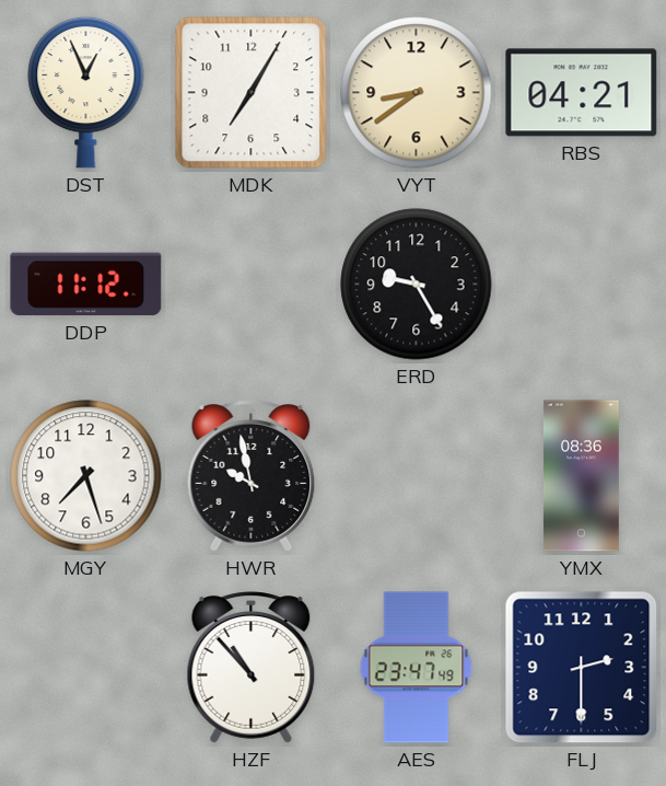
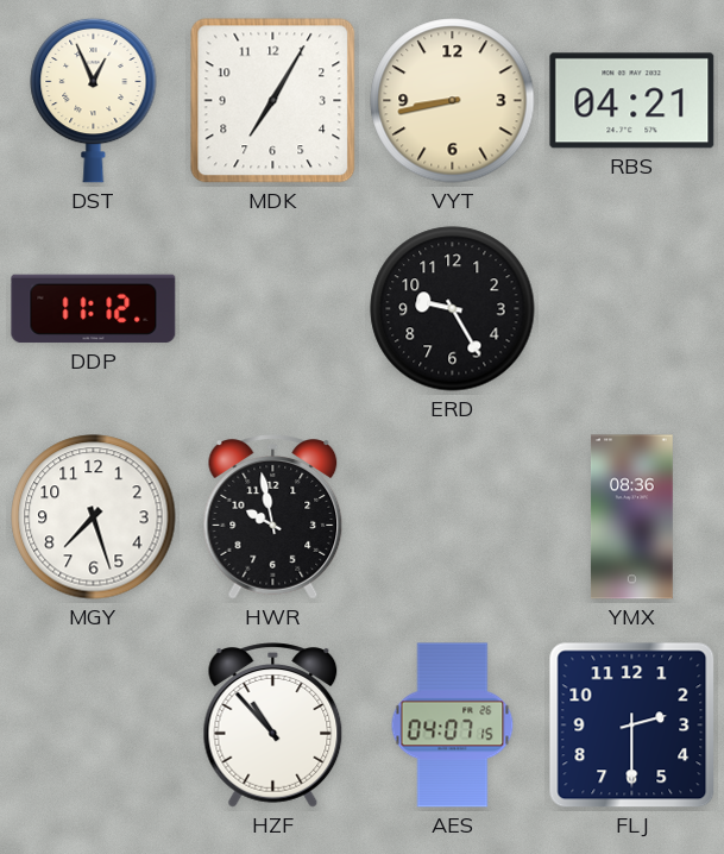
VYT: 8:39 -> 8:43
AES: 23:47 -> 04:07
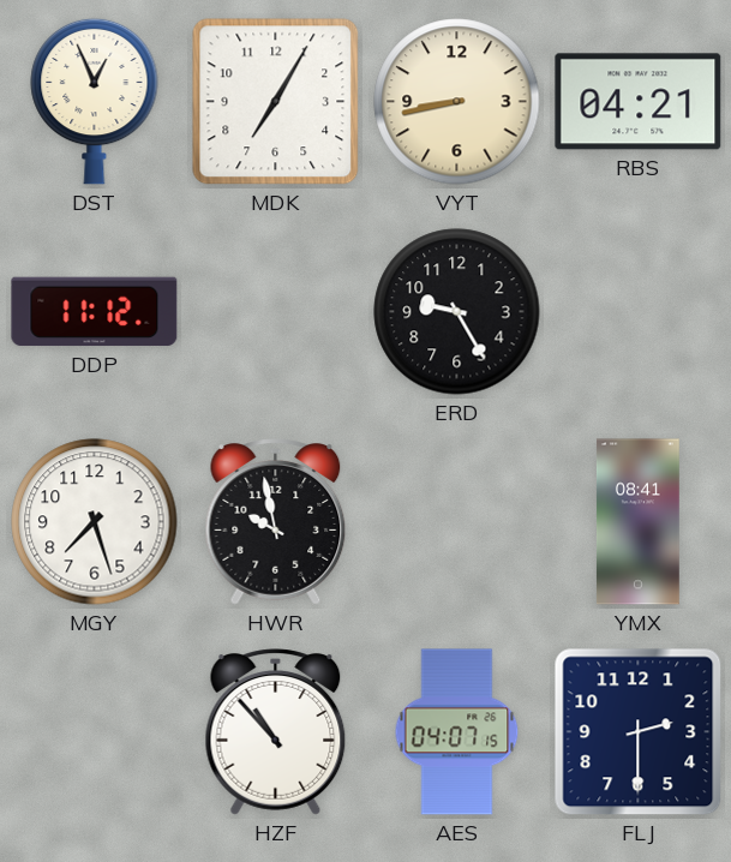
YMX: 08:36 -> 08:41
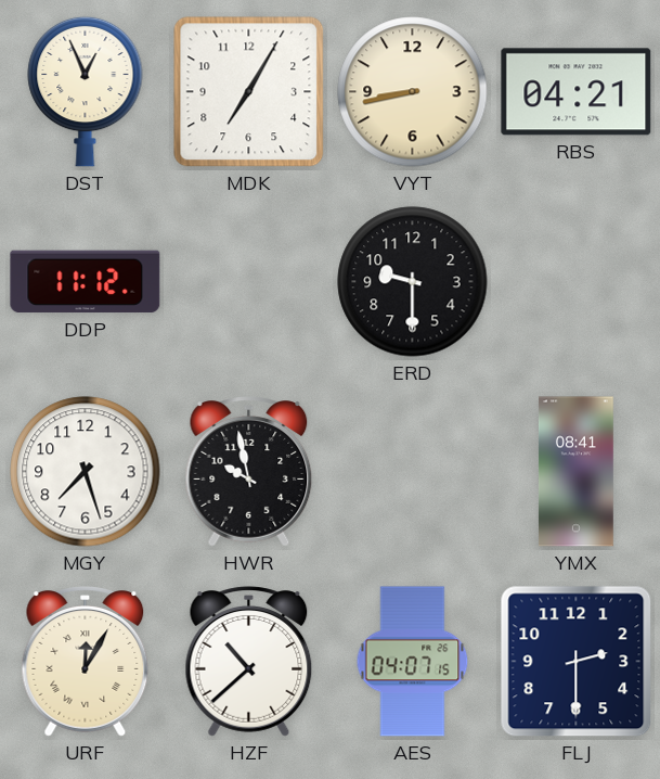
ERD: 9:25 -> 9:30
URF: none -> 12:05
HZF: 10:53 -> 10:38
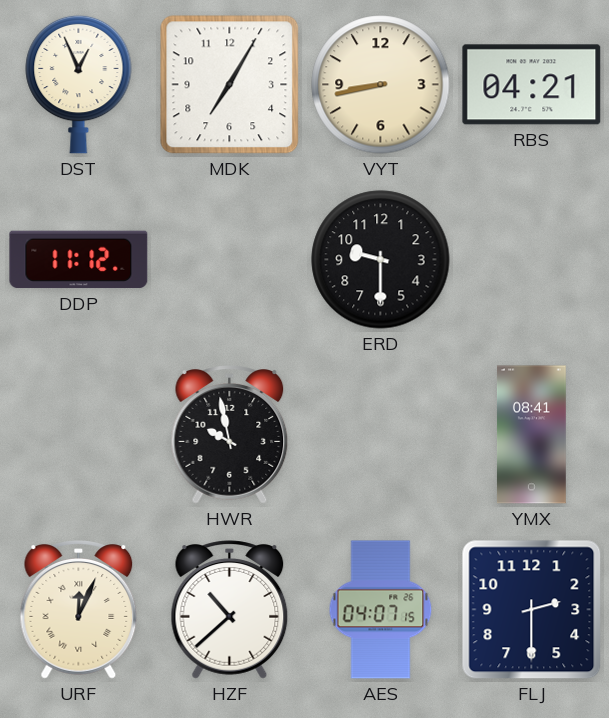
MGY: 7:27 -> none
URF: 12:05 -> 12:04
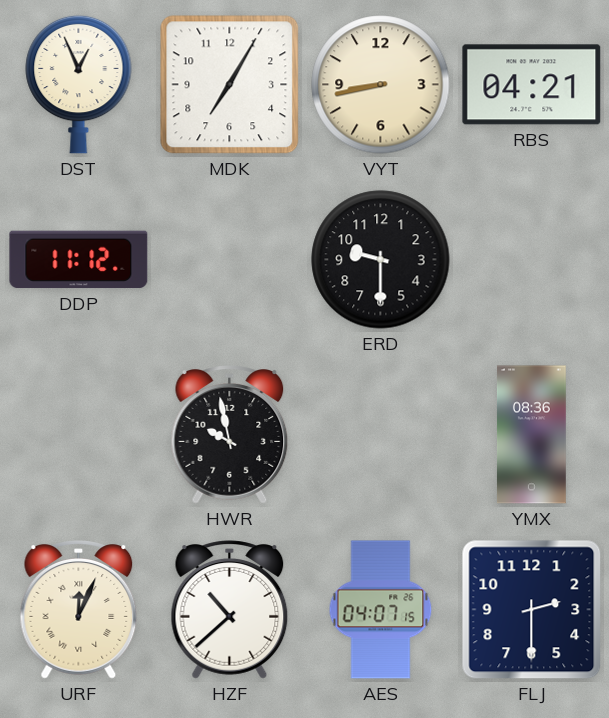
YMX: 08:41 -> 08:36
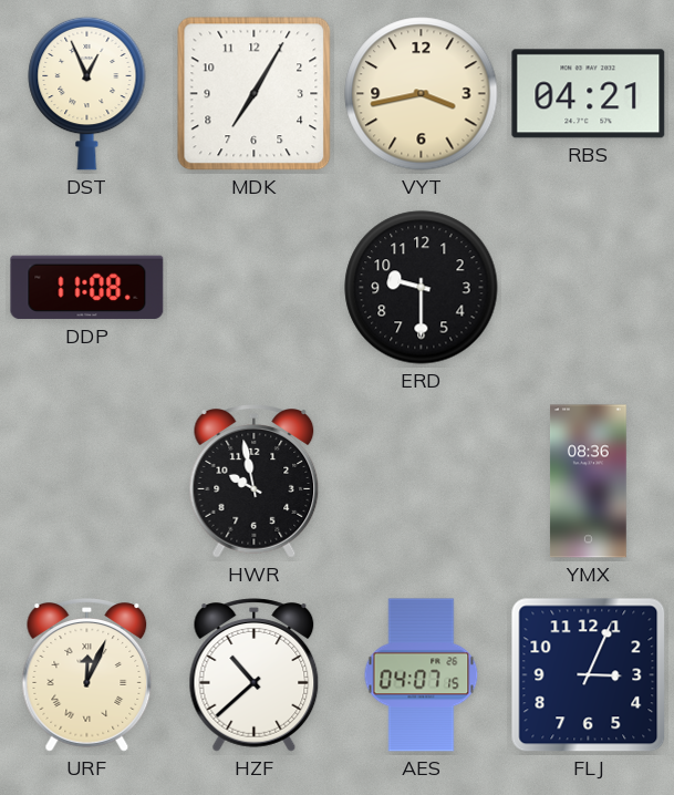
VYT: 8:43 -> 3:43
DDP: 11:12 -> 11:08
FLJ: 2:30 -> 3:04
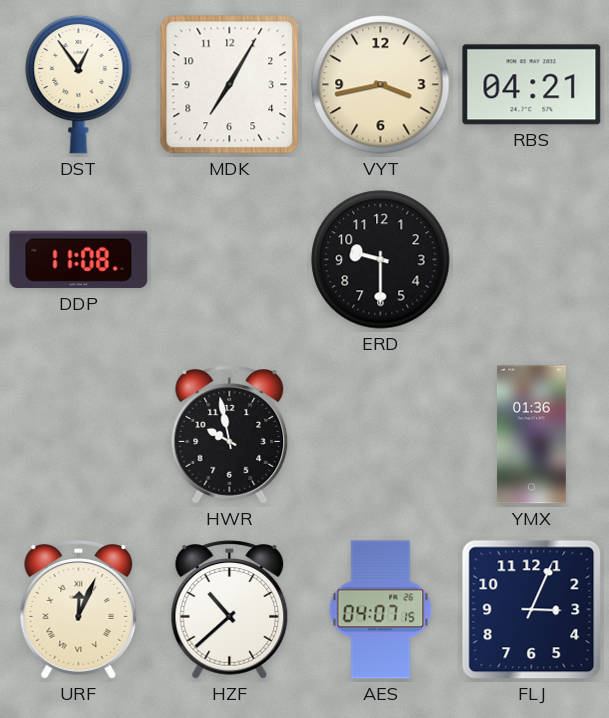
DST: 12:56 -> 12:54
YMX: 08:36 -> 01:36
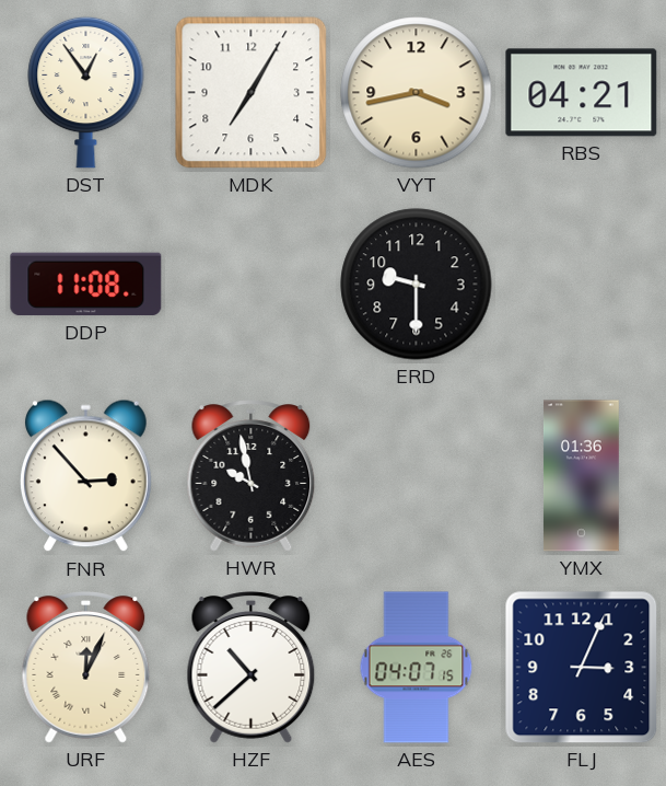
FNR: none -> 2:53
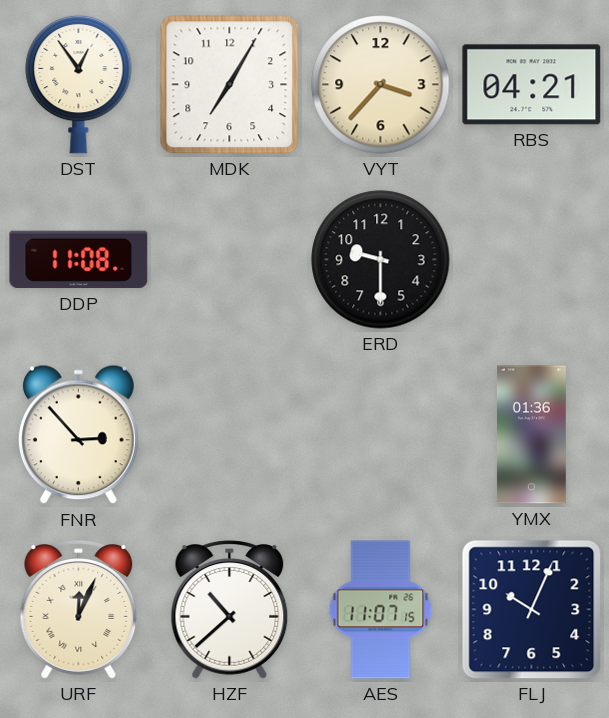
VYT: 3:43 -> 3:37
HWR: 9:58 -> none
AES: 04:07 -> 11:07
FLJ: 3:04 -> 10:04
